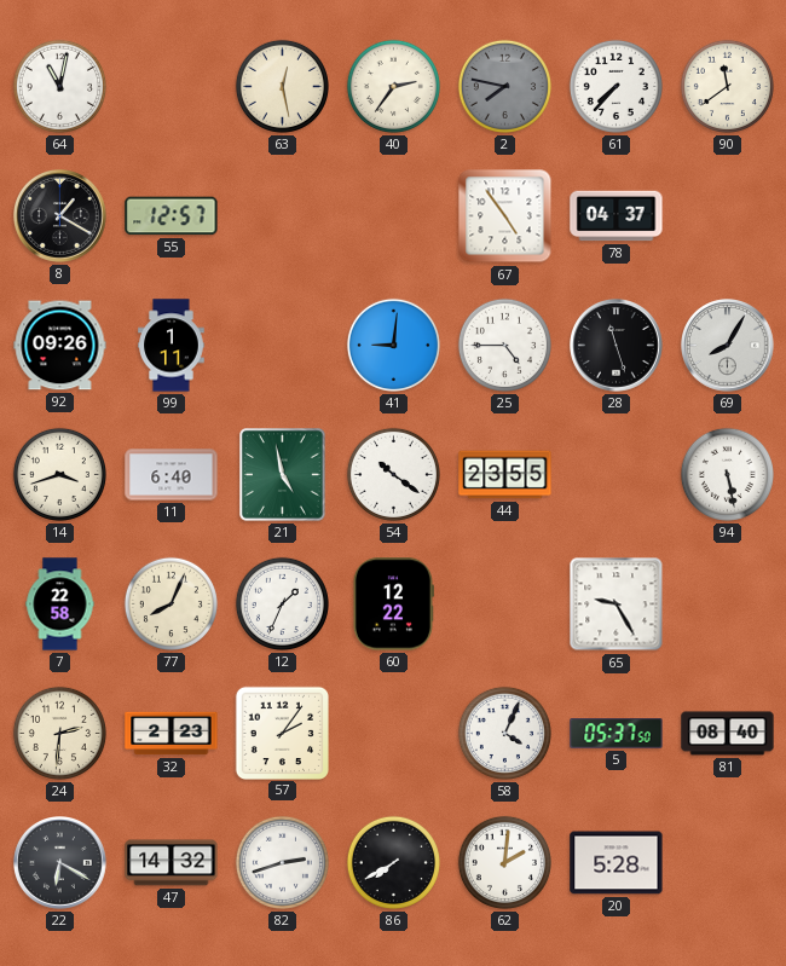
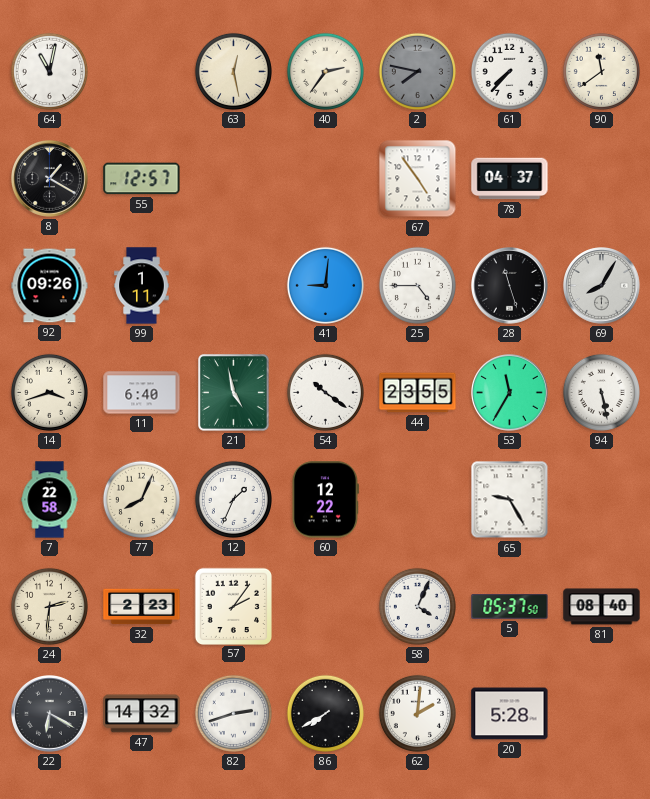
53: none -> 11:35
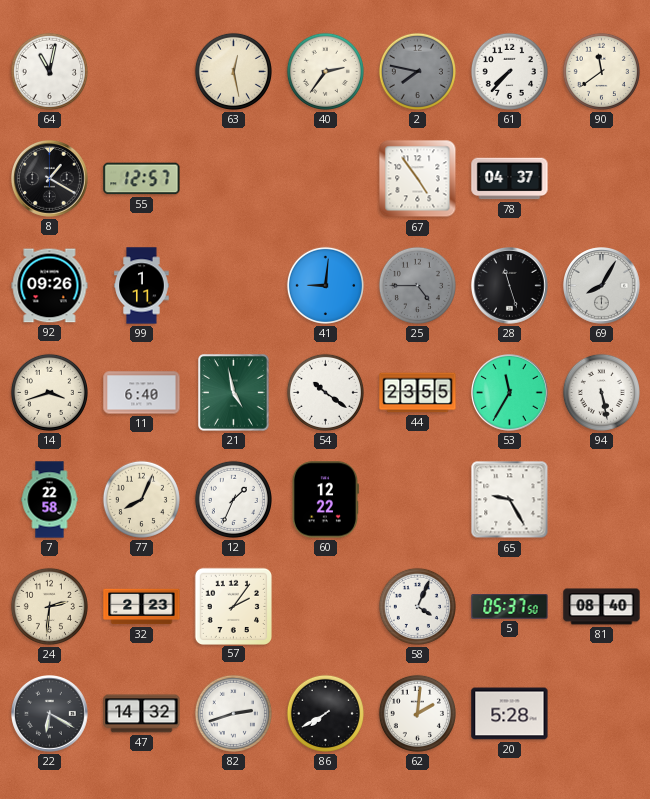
25 dial: white -> grey
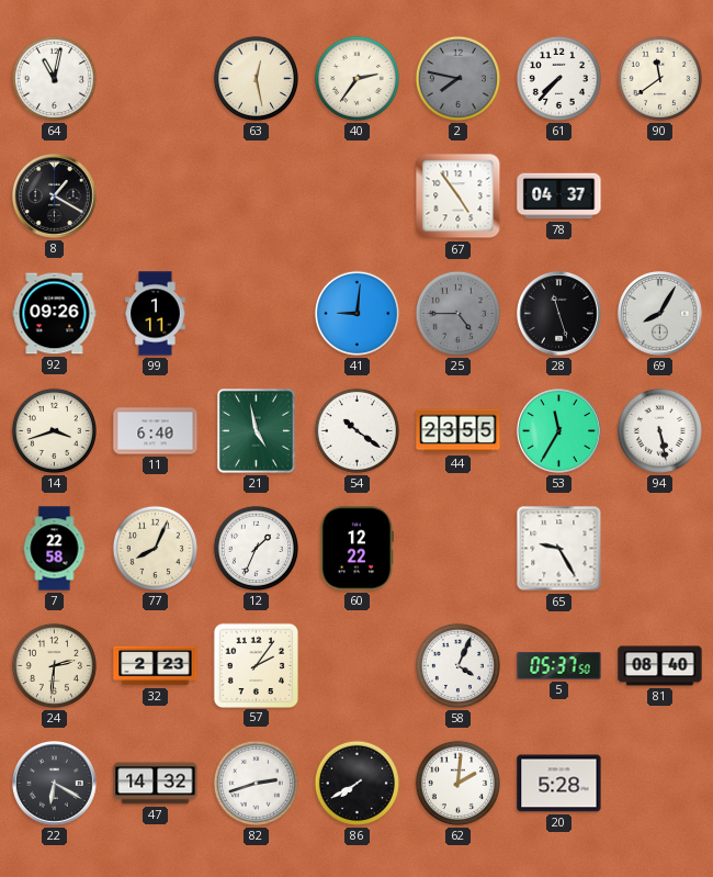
55: 12:57 -> none
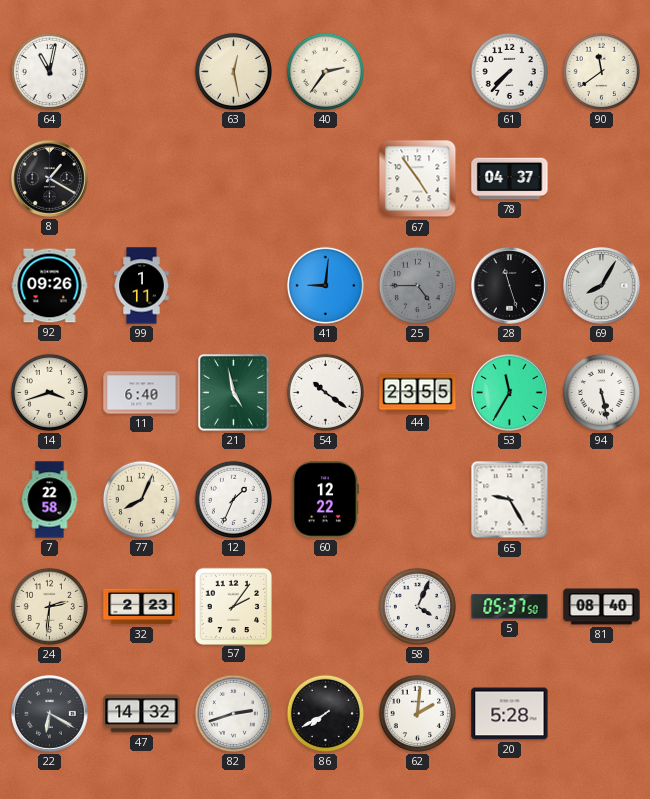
2: 7:47 -> none
